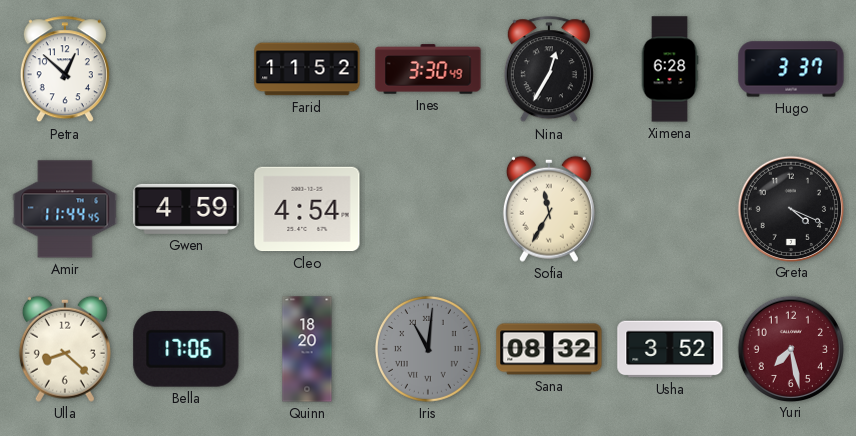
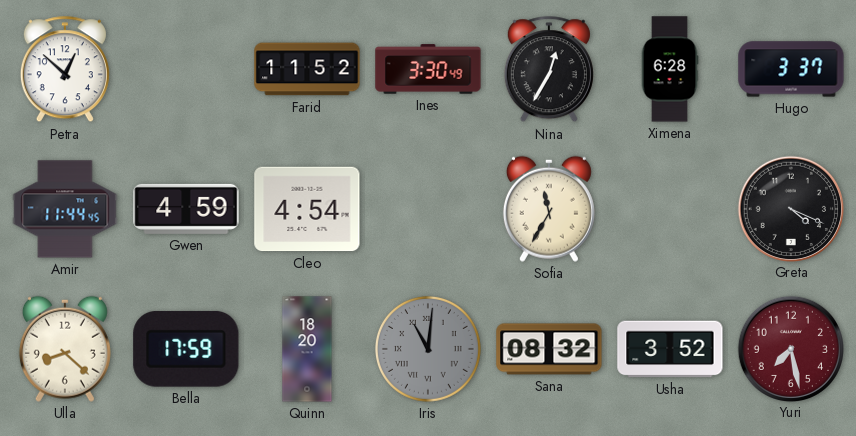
Bella: 17:06 -> 17:59
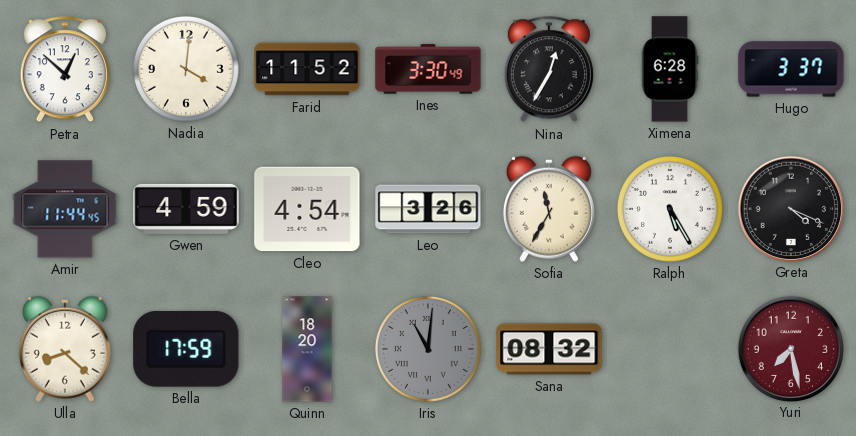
Nadia: none -> 4:01
Leo: none -> 3:26
Ralph: none -> 5:25
Usha: 3:52 -> none
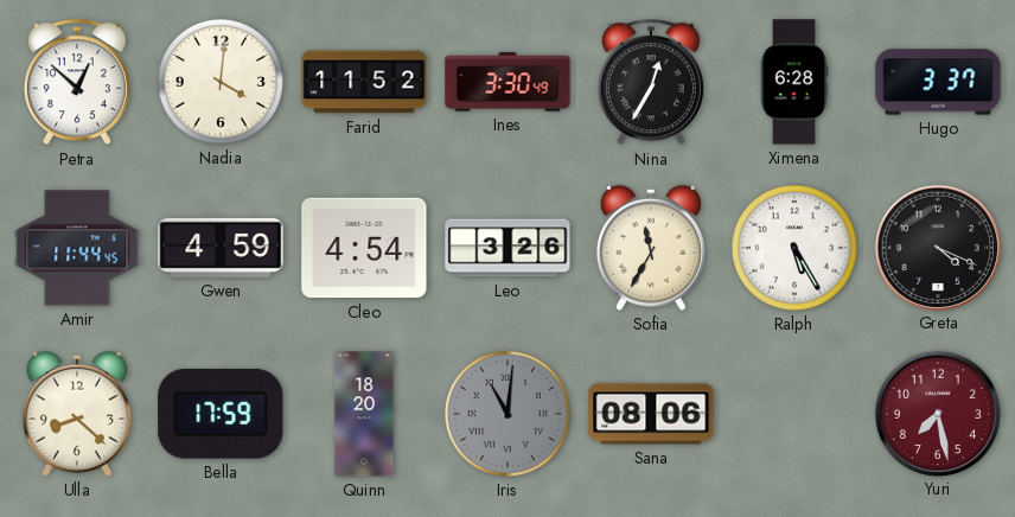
Sana: 08:32 -> 08:06
